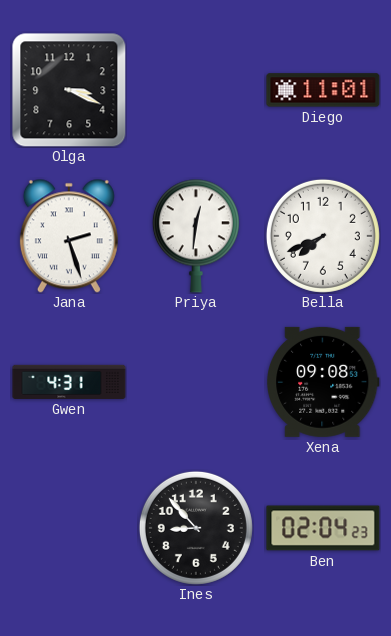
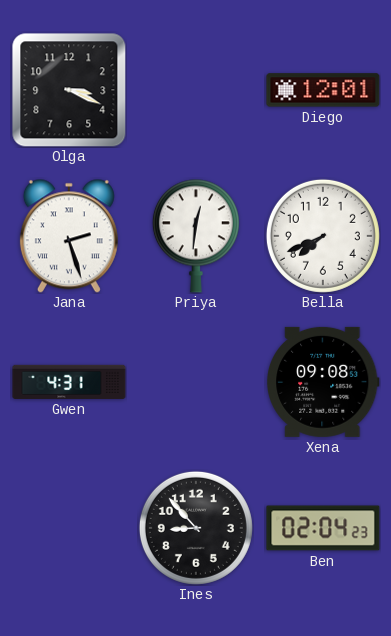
Diego: 11:01 -> 12:01
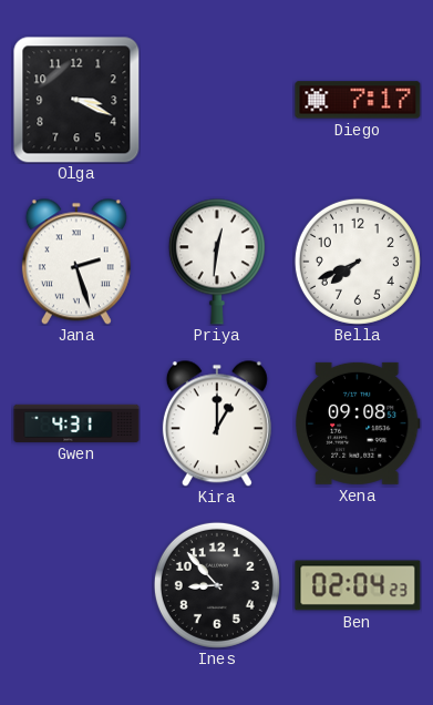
Diego: 12:01 -> 7:17
Kira: none -> 1:00
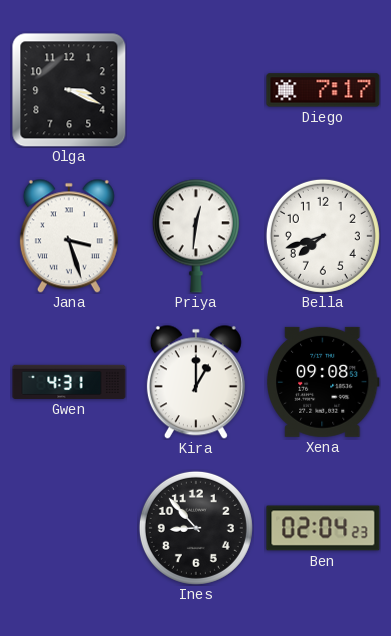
Jana: 2:27 -> 3:27
Bella: 7:41 -> 7:42
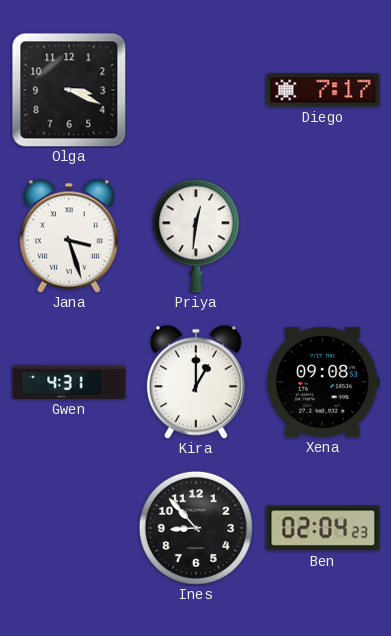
Bella: 7:42 -> none
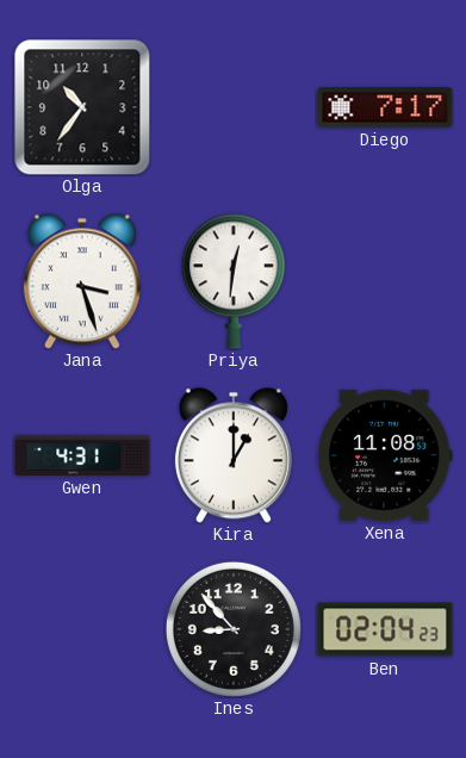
Olga: 3:19 -> 10:36
Xena: 09:08 -> 11:08
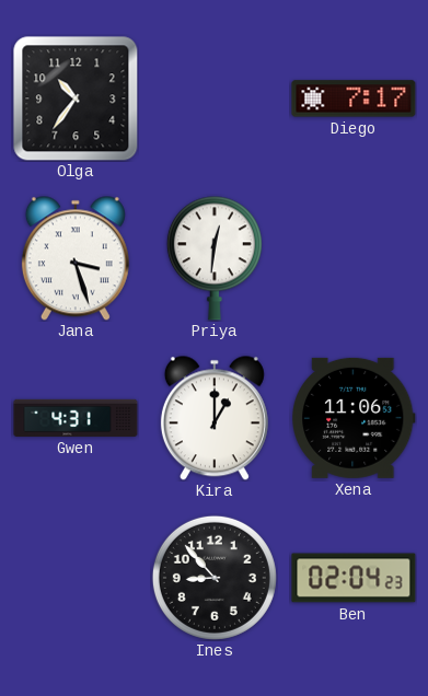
Xena: 11:08 -> 11:06
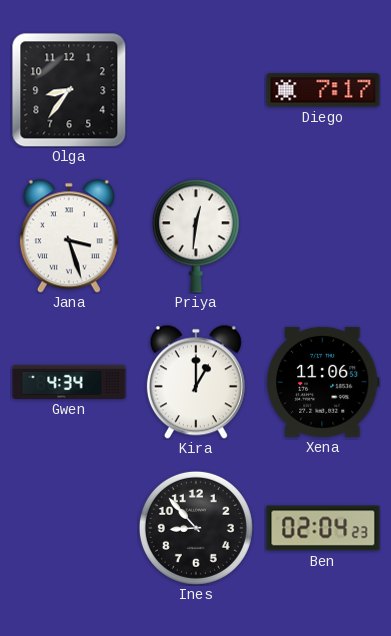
Olga: 10:36 -> 8:36
Gwen: 4:31 -> 4:34
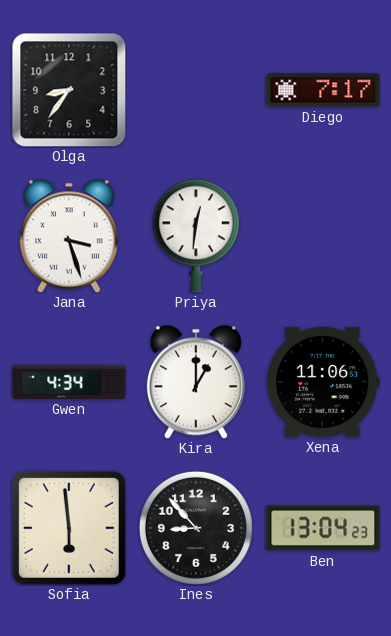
Sofia: none -> 5:59
Ben: 02:04 -> 13:04
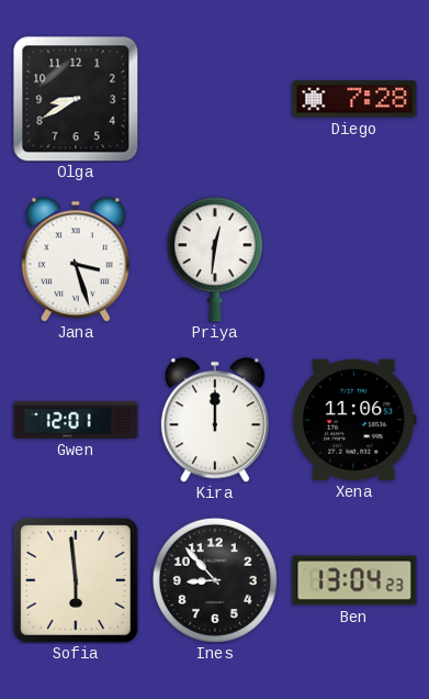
Olga: 8:36 -> 8:40
Diego: 7:17 -> 7:28
Gwen: 4:34 -> 12:01
Kira: 1:00 -> 12:00
